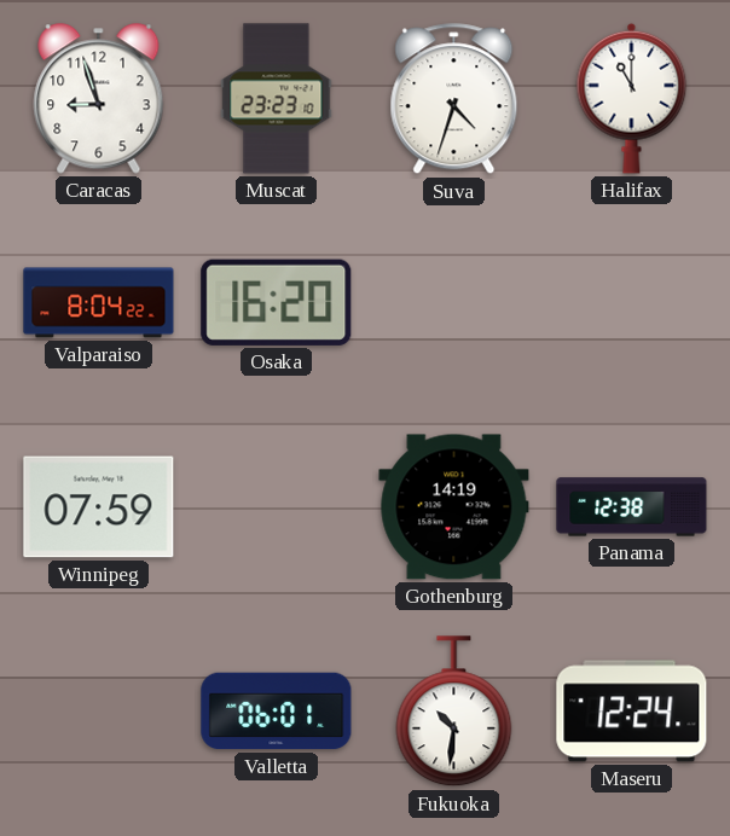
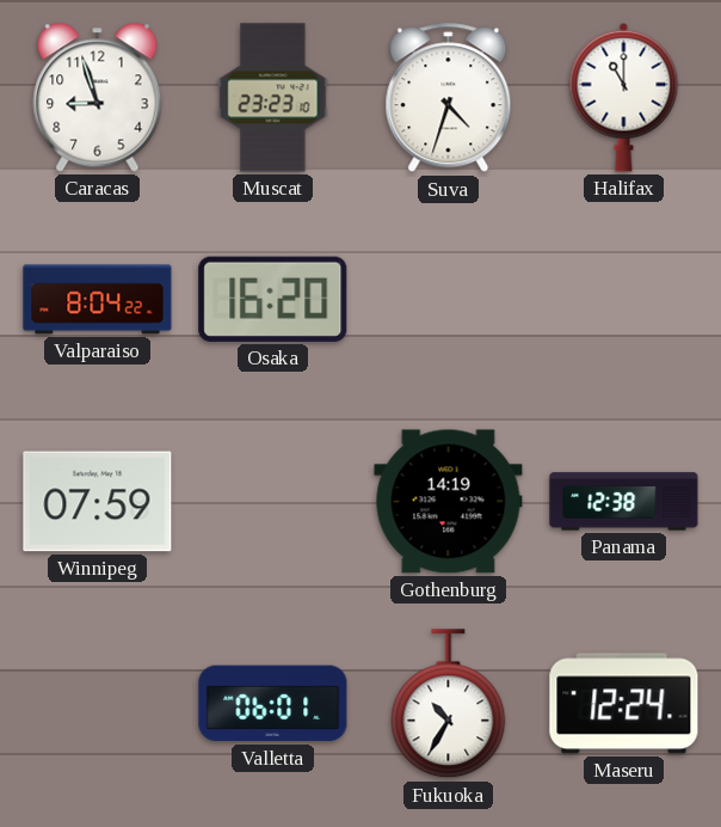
Fukuoka: 10:31 -> 10:35
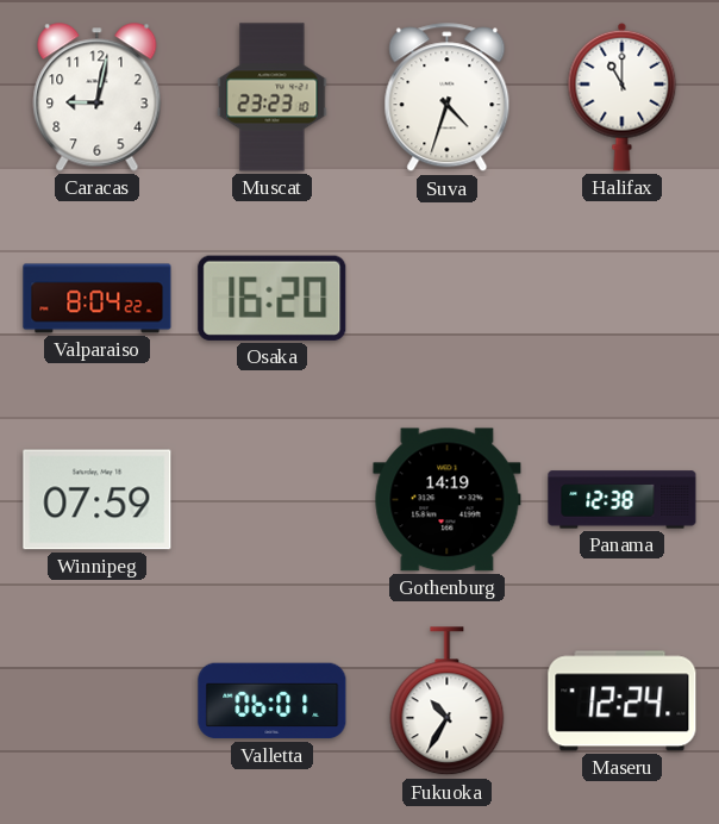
Caracas: 8:57 -> 9:02
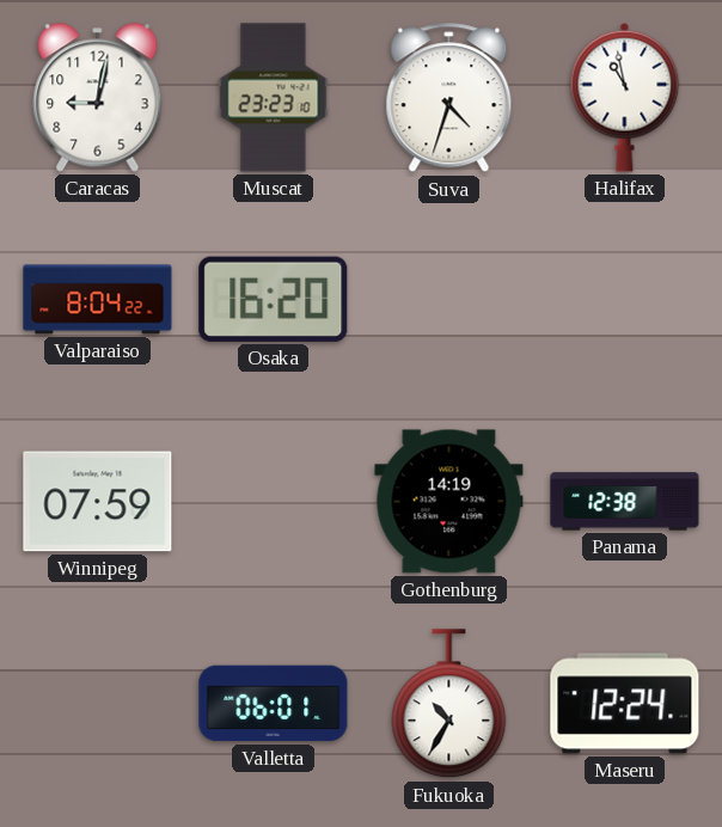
Halifax: 11:00 -> 10:58
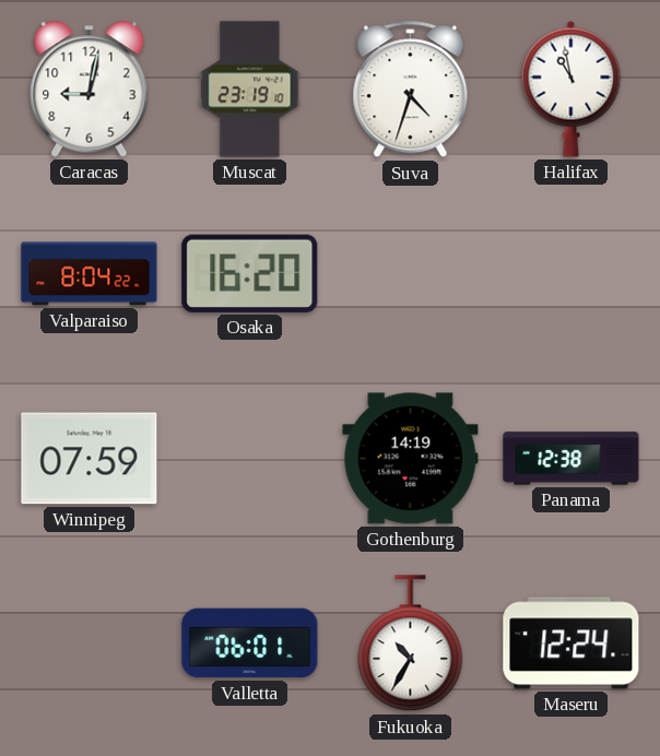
Muscat: 23:23 -> 23:19
